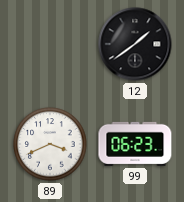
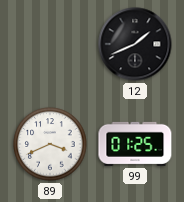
12: 1:39 -> 1:41
99: 06:23 -> 01:25
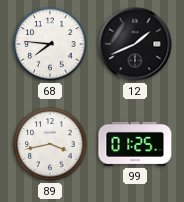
68: none -> 7:46
89: 3:41 -> 3:43
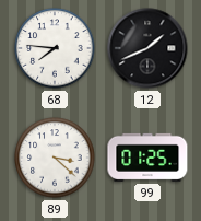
89: 3:43 -> 3:22
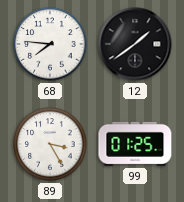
12: 1:41 -> 1:39
89: 3:22 -> 3:25
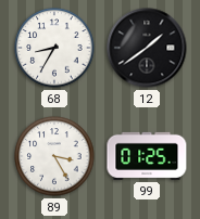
68: 7:46 -> 8:35
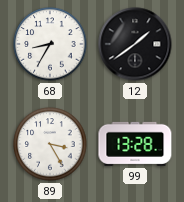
99: 01:25 -> 13:28
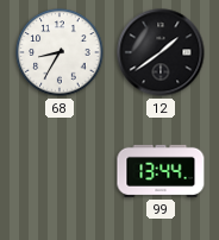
89: 3:25 -> none
99: 13:28 -> 13:44
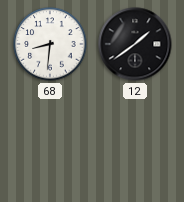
68: 8:35 -> 8:31
99: 13:44 -> none
